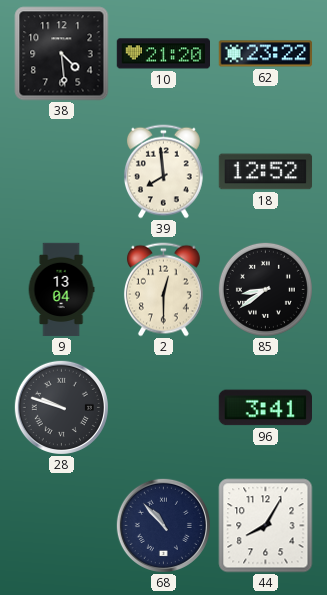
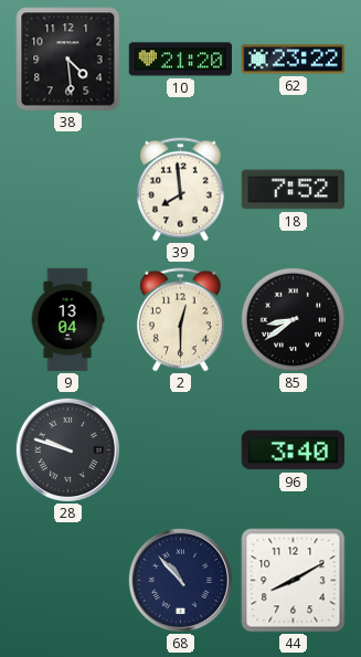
18: 12:52 -> 7:52
96: 3:41 -> 3:40
44: 8:05 -> 8:10
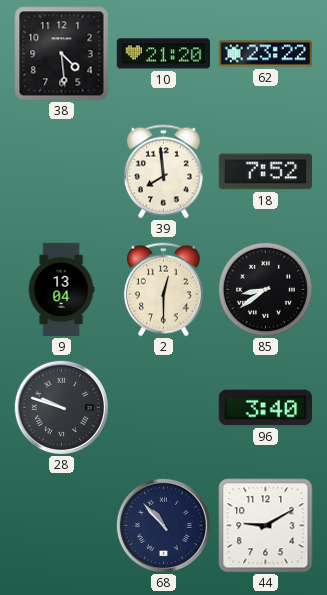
44: 8:10 -> 9:10
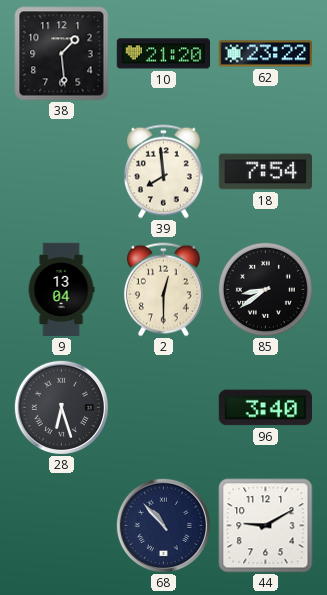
38: 4:29 -> 1:29
18: 7:52 -> 7:54
28: 9:48 -> 6:27
